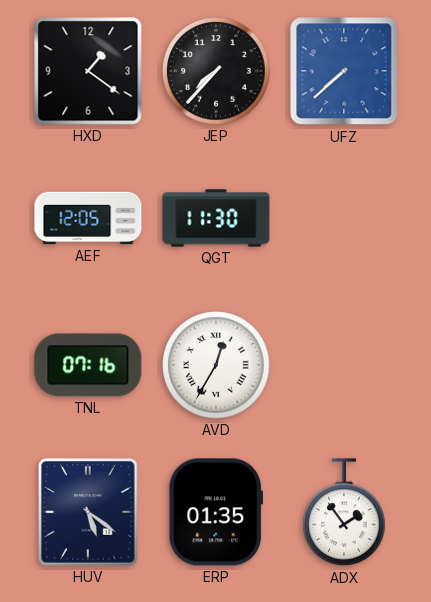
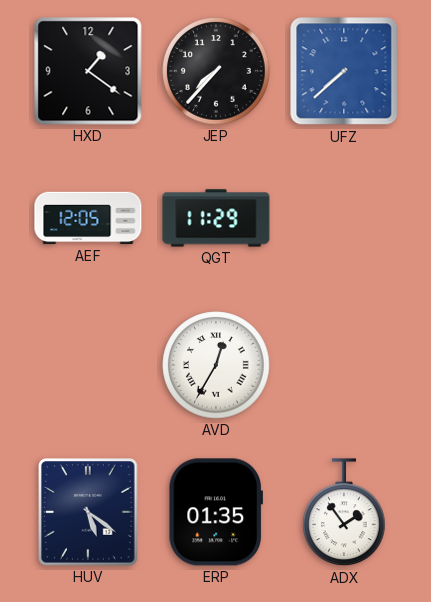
QGT: 11:30 -> 11:29
TNL: 07:16 -> none
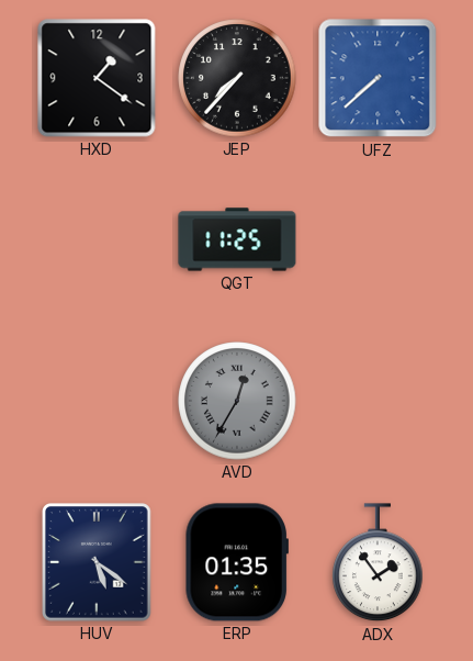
AEF: 12:05 -> none
QGT: 11:29 -> 11:25
AVD dial: white -> grey
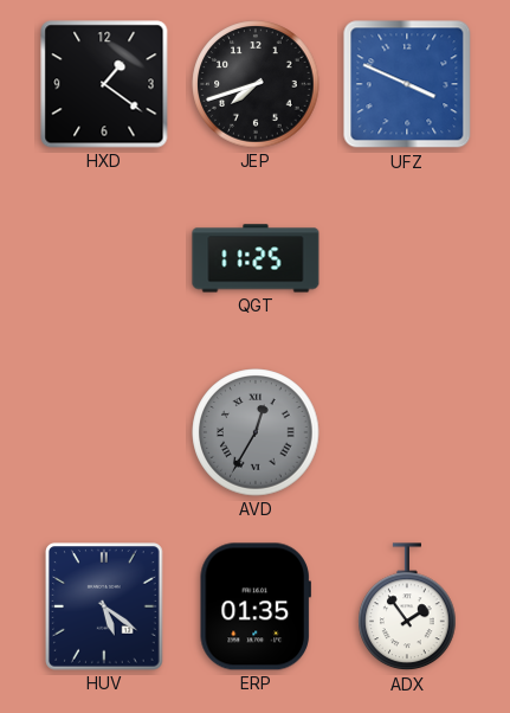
JEP: 7:37 -> 7:42
UFZ: 7:38 -> 3:49
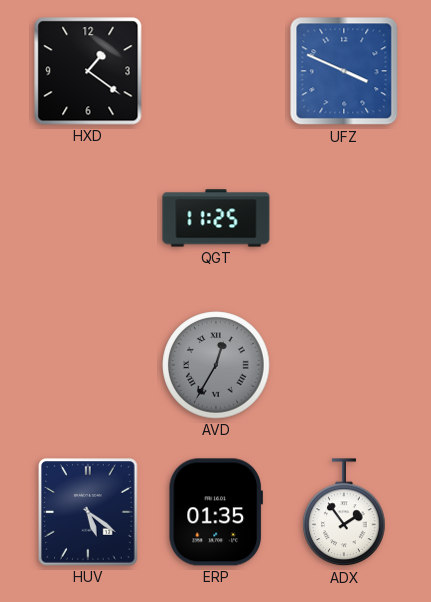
JEP: 7:42 -> none
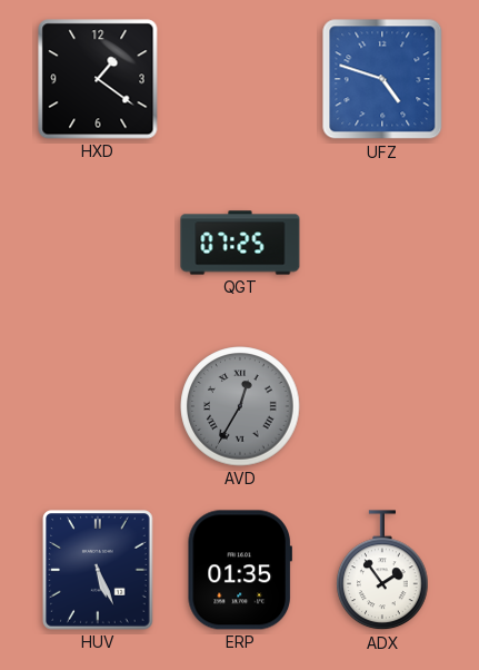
UFZ: 3:49 -> 4:48
QGT: 11:25 -> 07:25
HUV: 5:21 -> 5:26
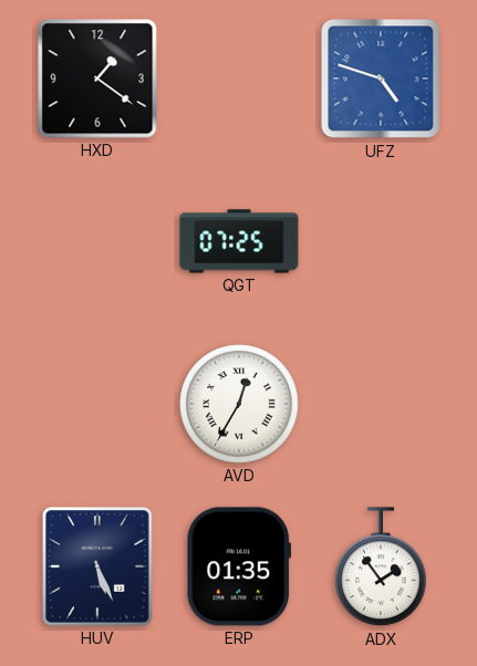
AVD dial: grey -> white
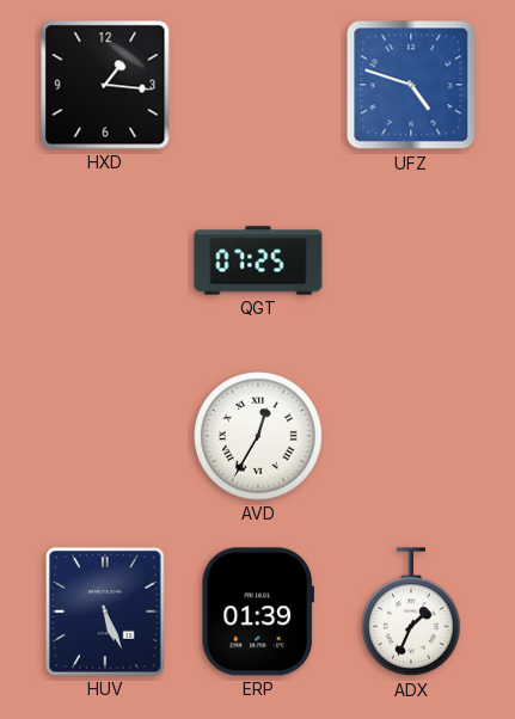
HXD: 1:21 -> 1:16
ERP: 01:35 -> 01:39
ADX: 1:54 -> 1:34
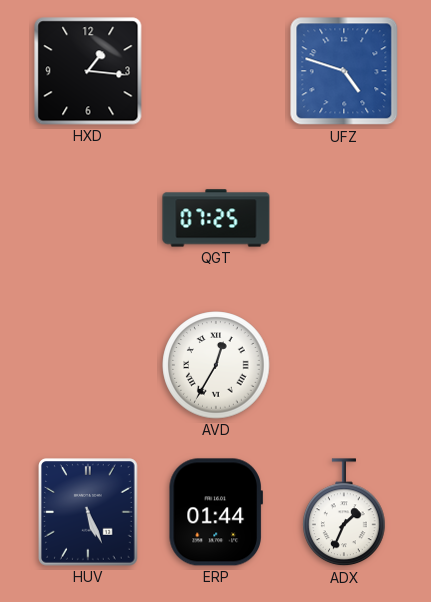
ERP: 01:39 -> 01:44
